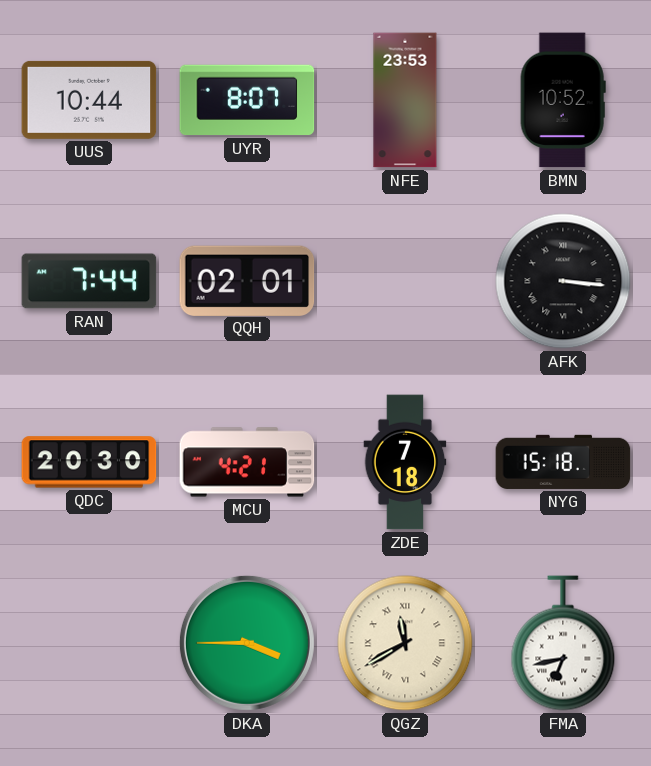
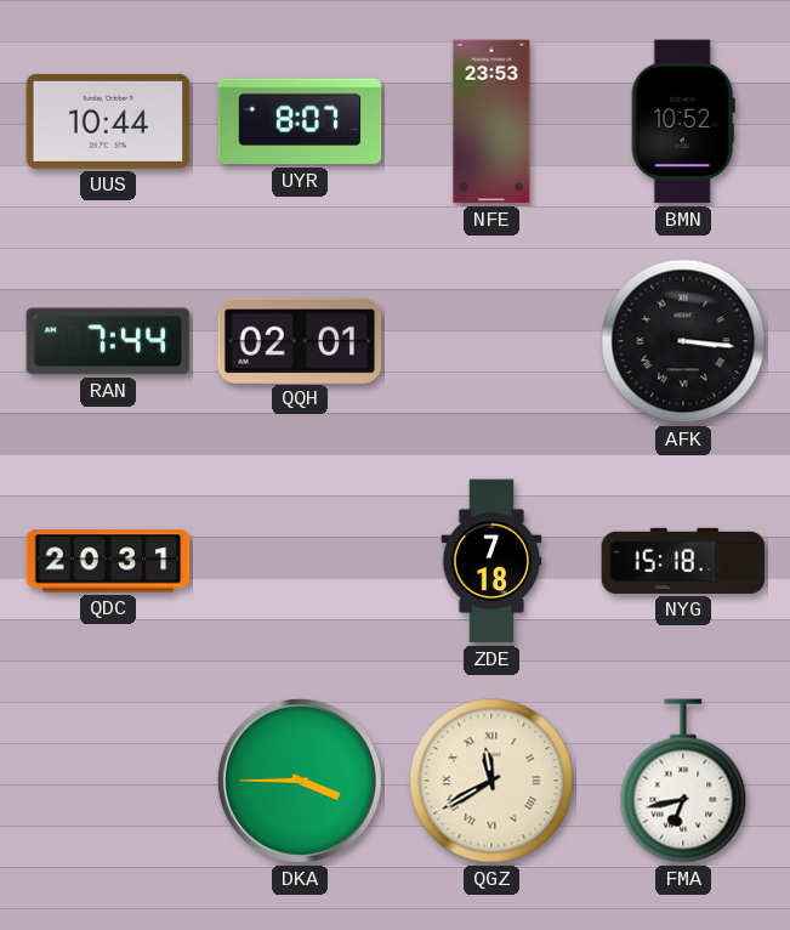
QDC: 20:30 -> 20:31
MCU: 4:21 -> none
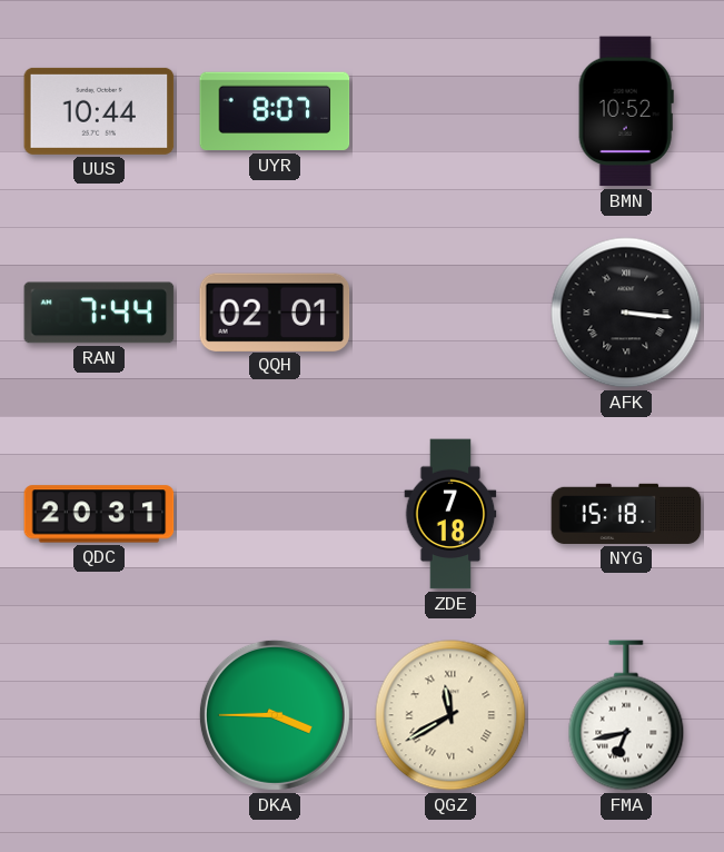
NFE: 23:53 -> none
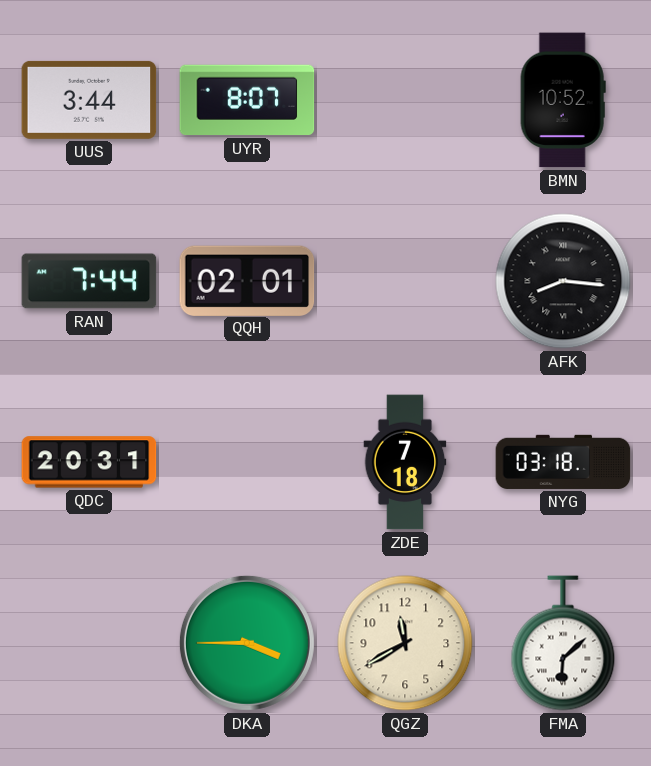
UUS: 10:44 -> 3:44
AFK: 3:16 -> 8:16
NYG: 15:18 -> 03:18
QGZ numerals: Roman -> Arabic
FMA: 6:43 -> 6:08
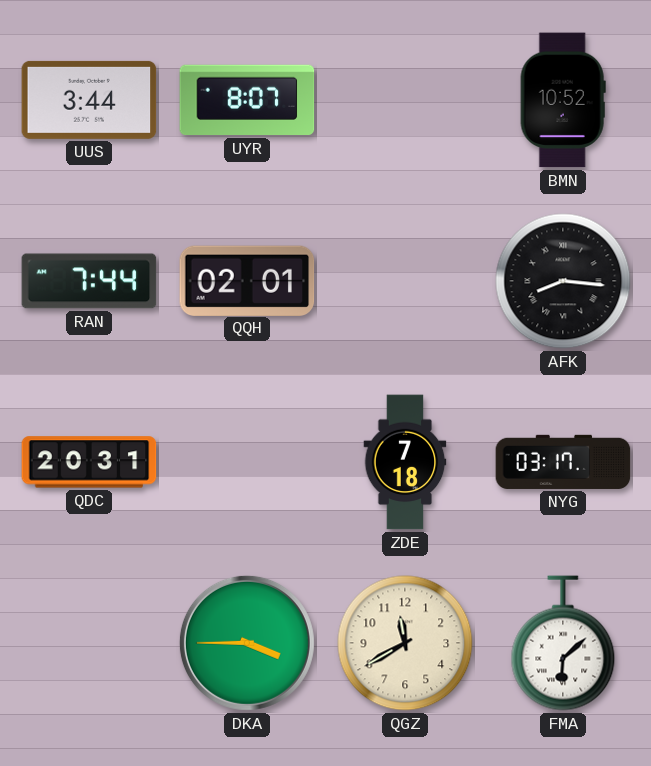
NYG: 03:18 -> 03:17
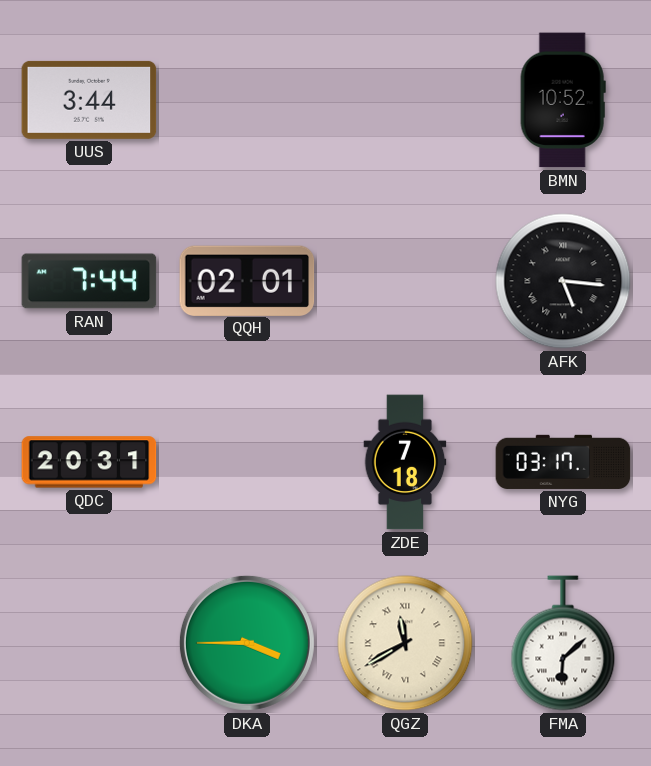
UYR: 8:07 -> none
AFK: 8:16 -> 5:16
QGZ numerals: Arabic -> Roman
